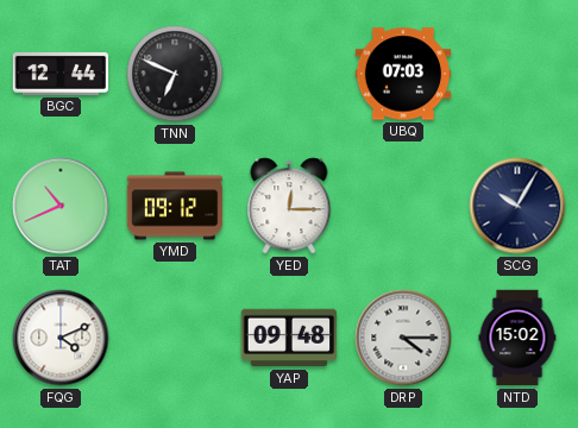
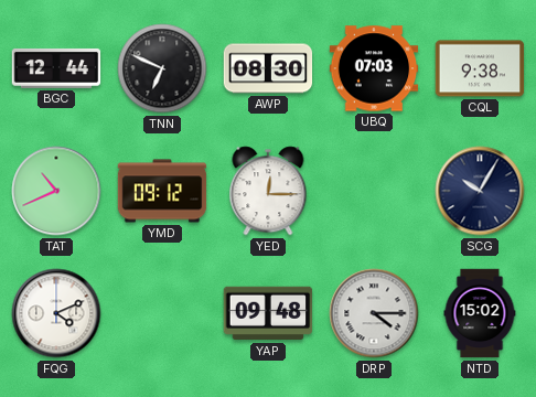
AWP: none -> 08:30
CQL: none -> 9:38
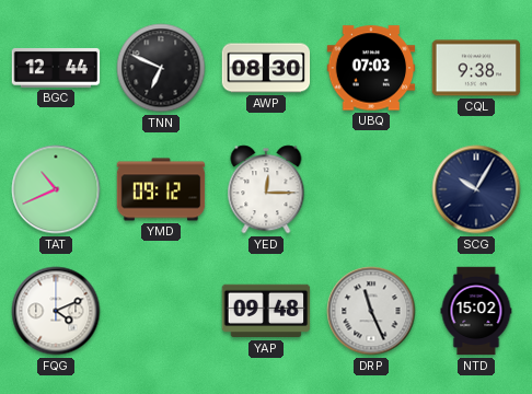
DRP: 4:15 -> 11:26
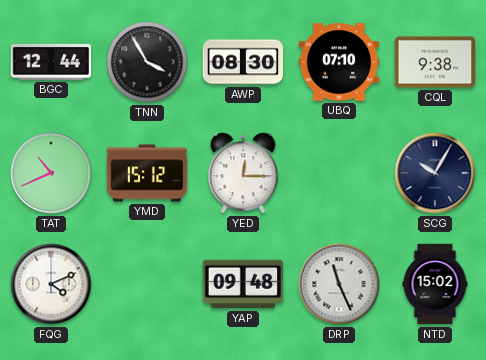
TNN: 6:49 -> 3:55
UBQ: 07:03 -> 07:10
YMD: 09:12 -> 15:12
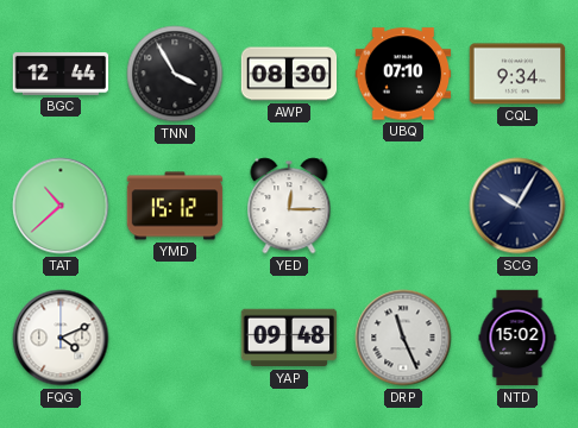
CQL: 9:38 -> 9:34
TAT: 10:41 -> 10:38
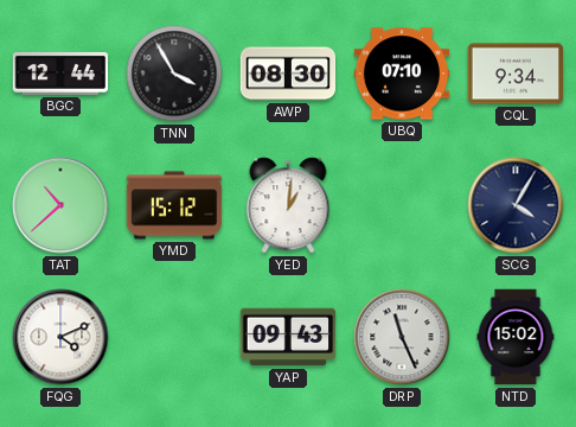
YED: 12:15 -> 1:01
SCG: 10:05 -> 4:05
YAP: 09:48 -> 09:43
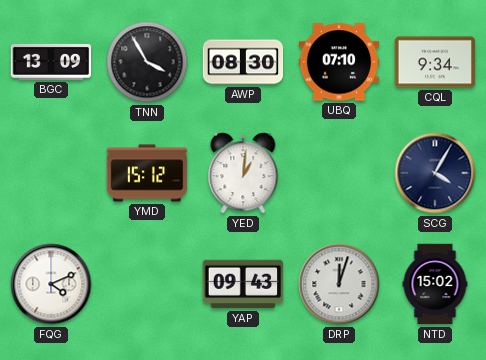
BGC: 12:44 -> 13:09
TAT: 10:38 -> none
DRP: 11:26 -> 12:03
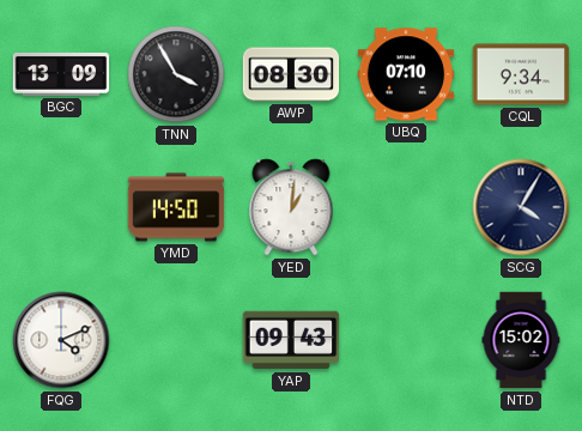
YMD: 15:12 -> 14:50
DRP: 12:03 -> none
